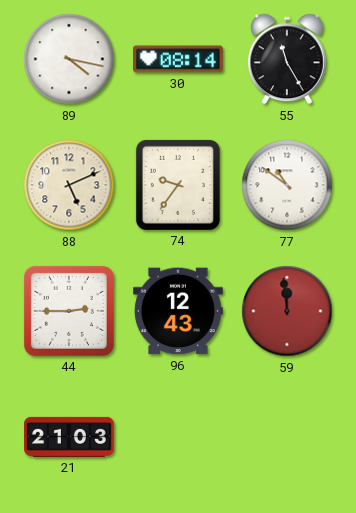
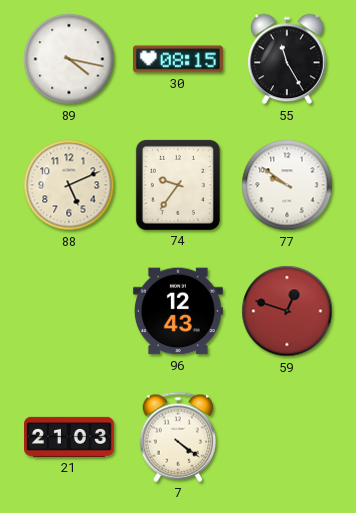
30: 08:14 -> 08:15
77: 10:51 -> 9:51
44: 2:45 -> none
59: 11:59 -> 12:48
7: none -> 4:21
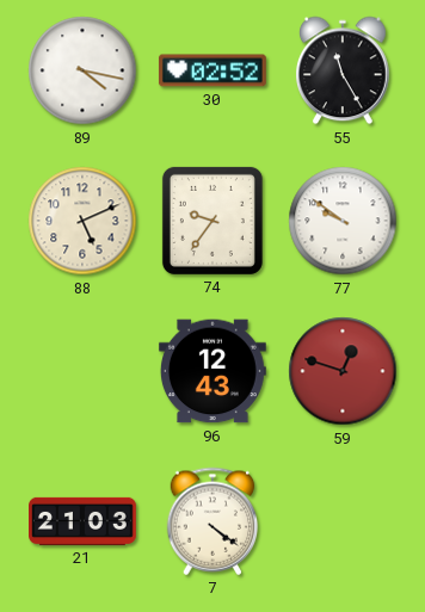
30: 08:15 -> 02:52
